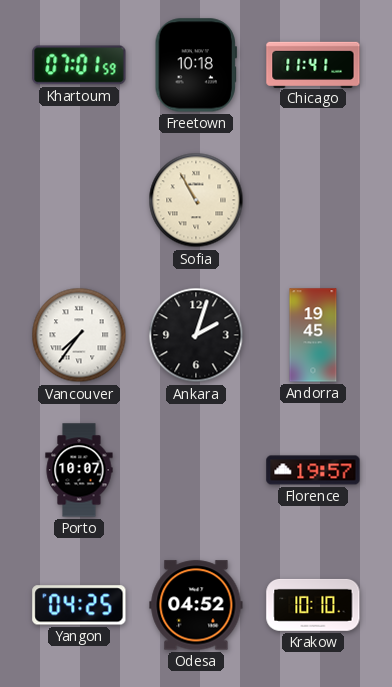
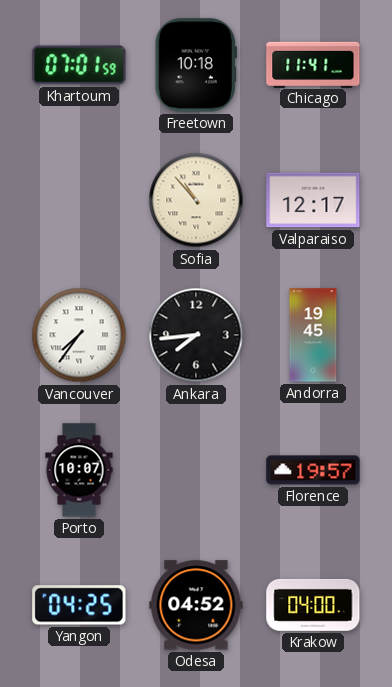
Sofia: 10:55 -> 10:53
Valparaiso: none -> 12:17
Ankara: 2:03 -> 7:44
Krakow: 10:10 -> 04:00
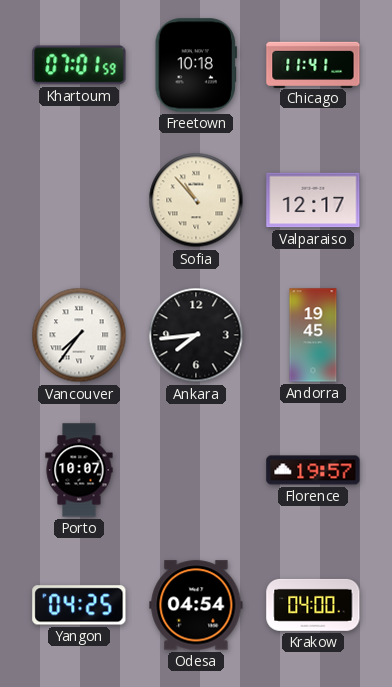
Odesa: 04:52 -> 04:54
